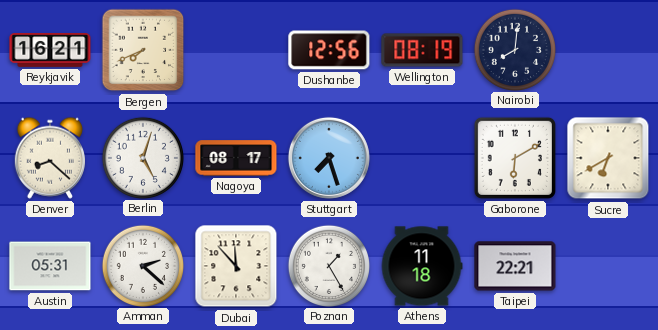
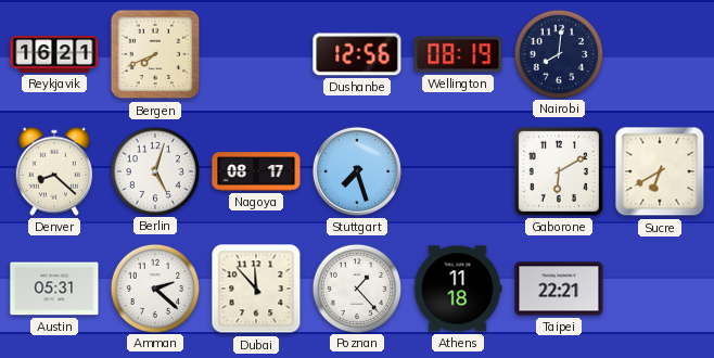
Poznan: 1:25 -> 1:23
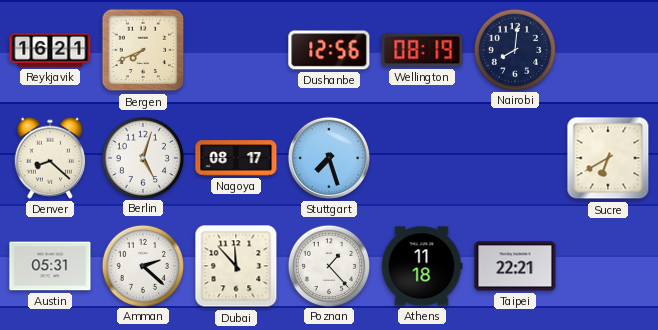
Gaborone: 6:10 -> none
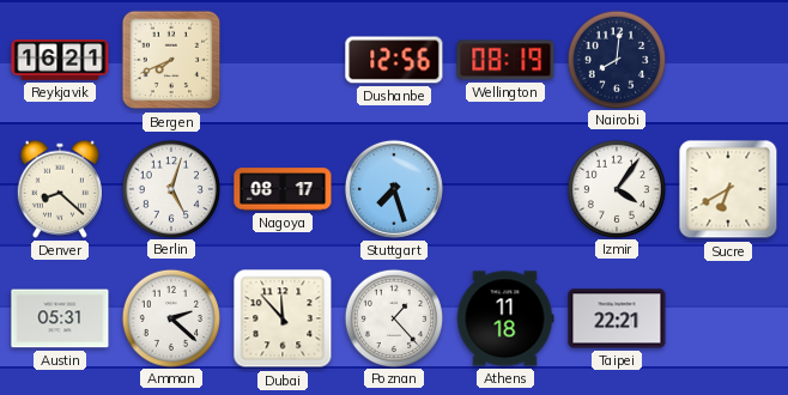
Izmir: none -> 4:06
